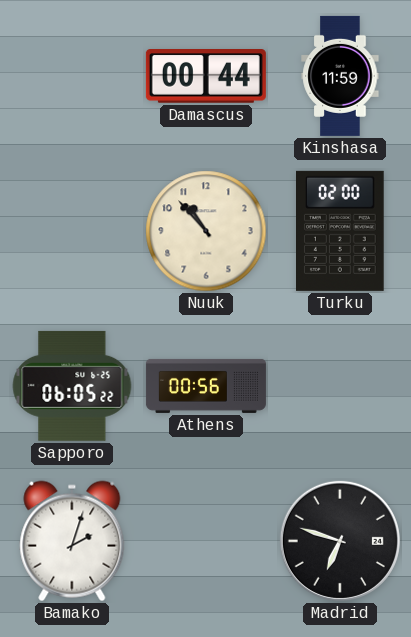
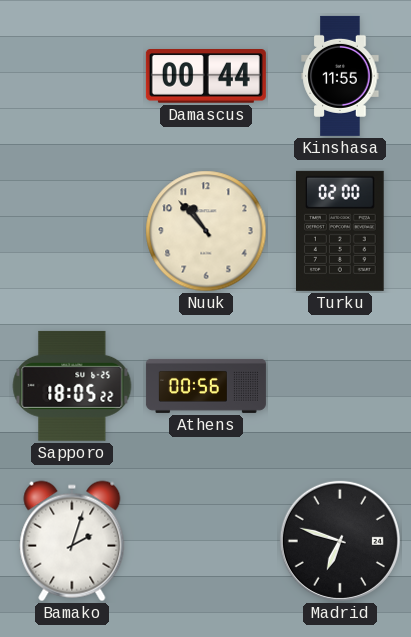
Kinshasa: 11:59 -> 11:55
Sapporo: 06:05 -> 18:05
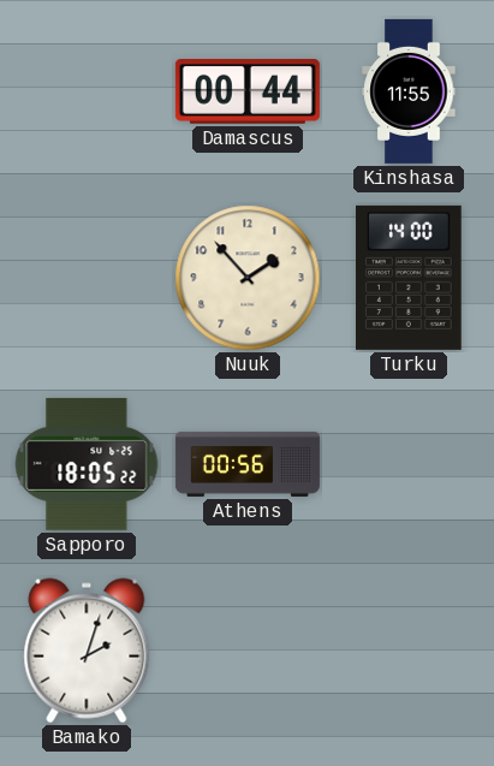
Nuuk: 10:53 -> 1:53
Turku: 02:00 -> 14:00
Madrid: 6:48 -> none
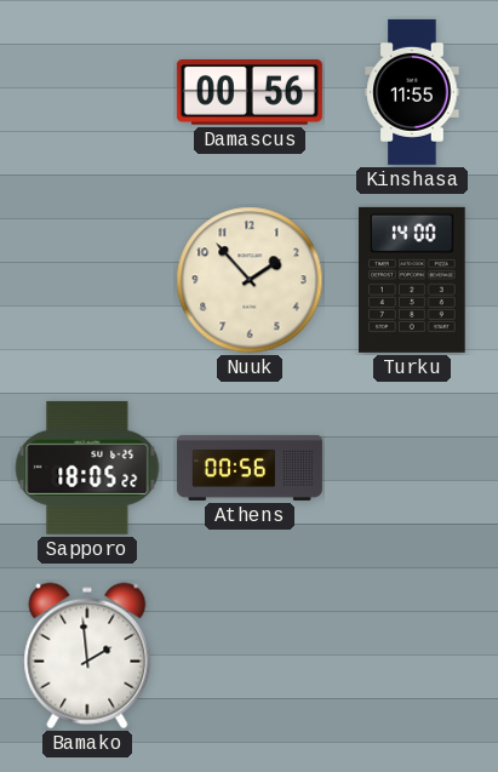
Damascus: 00:44 -> 00:56
Bamako: 2:03 -> 1:59
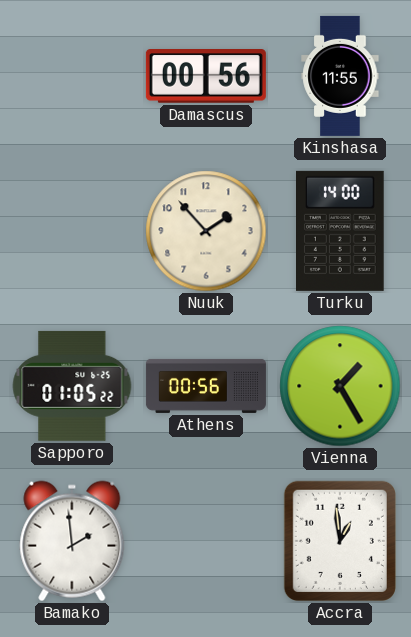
Sapporo: 18:05 -> 01:05
Vienna: none -> 1:25
Accra: none -> 12:59
